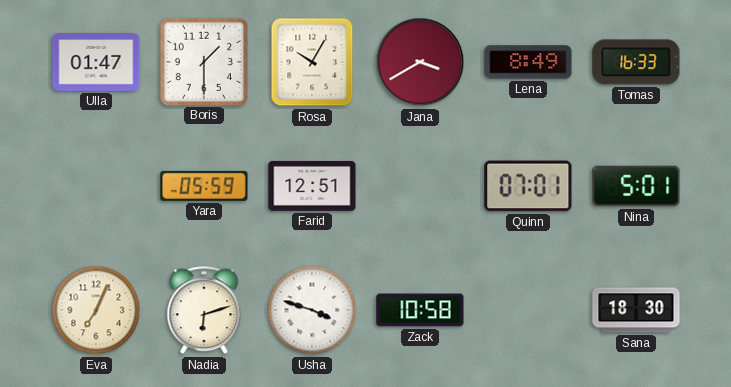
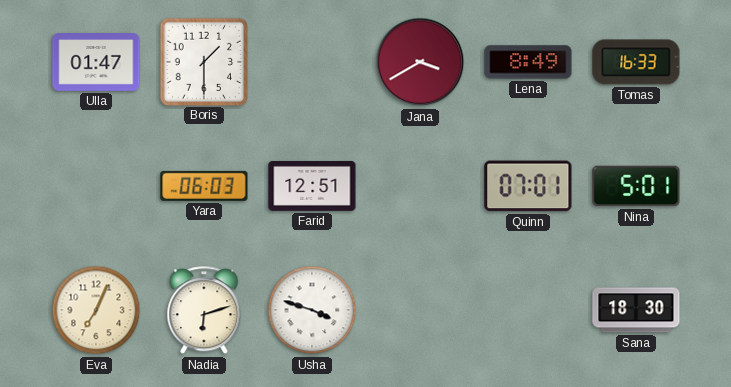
Rosa: 10:05 -> none
Yara: 05:59 -> 06:03
Zack: 10:58 -> none
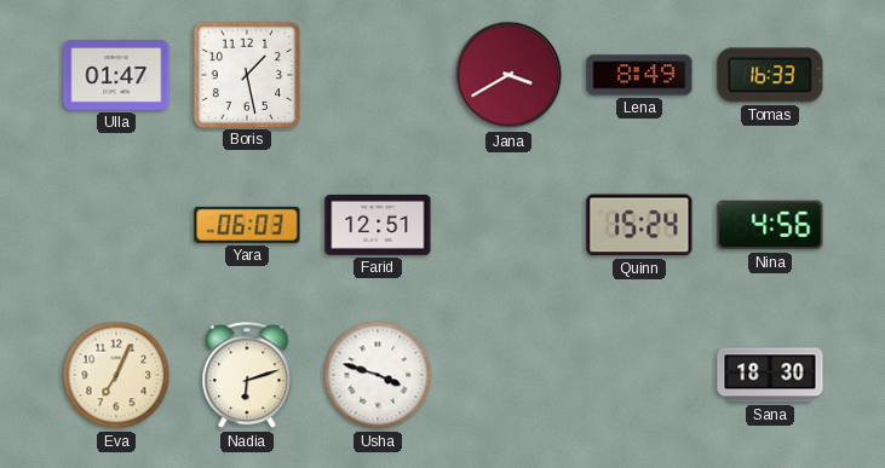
Boris: 1:30 -> 1:28
Quinn: 07:01 -> 15:24
Nina: 5:01 -> 4:56
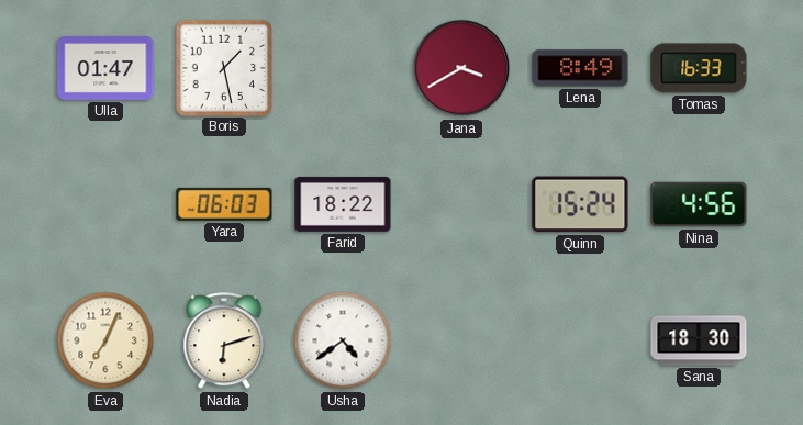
Farid: 12:51 -> 18:22
Usha: 3:48 -> 4:39
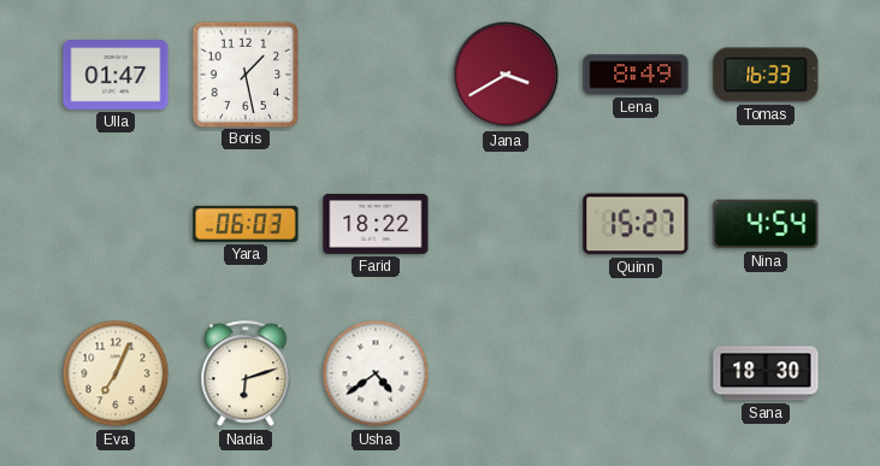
Quinn: 15:24 -> 15:27
Nina: 4:56 -> 4:54
